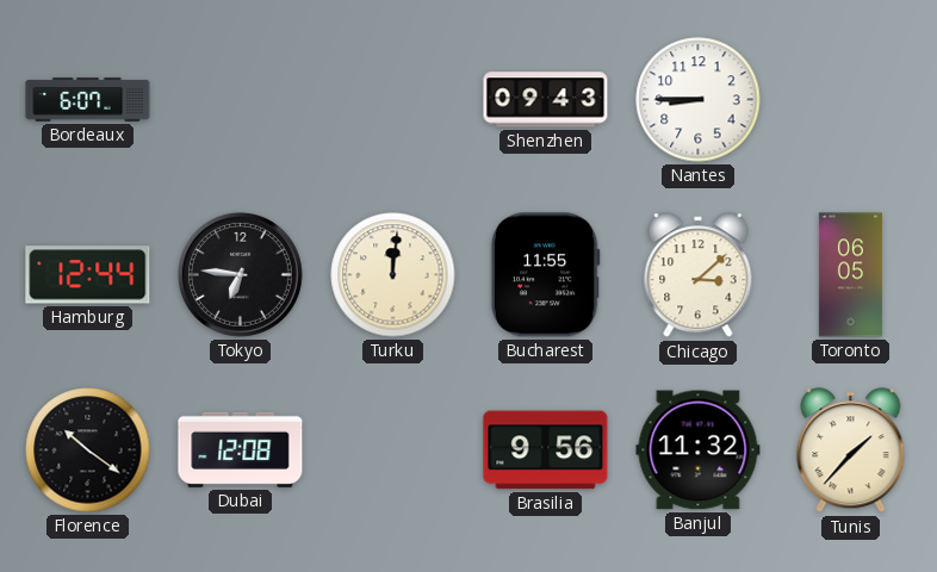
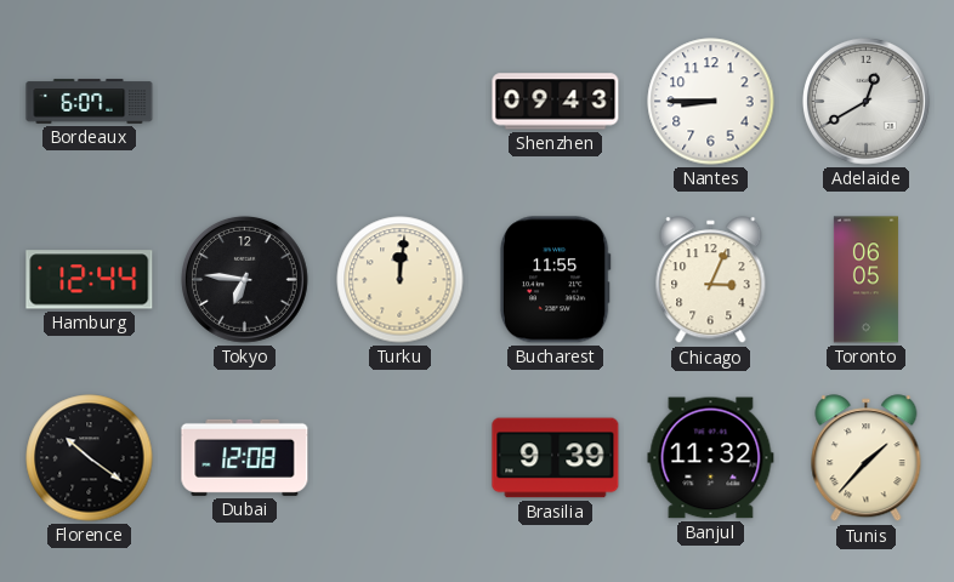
Adelaide: none -> 12:40
Chicago: 3:08 -> 3:04
Brasilia: 9:56 -> 9:39
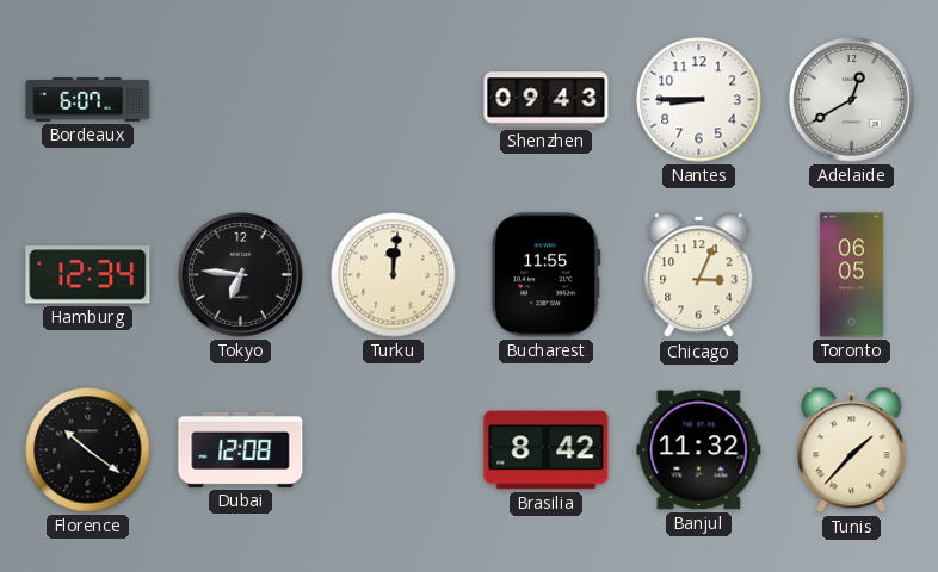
Hamburg: 12:44 -> 12:34
Brasilia: 9:39 -> 8:42
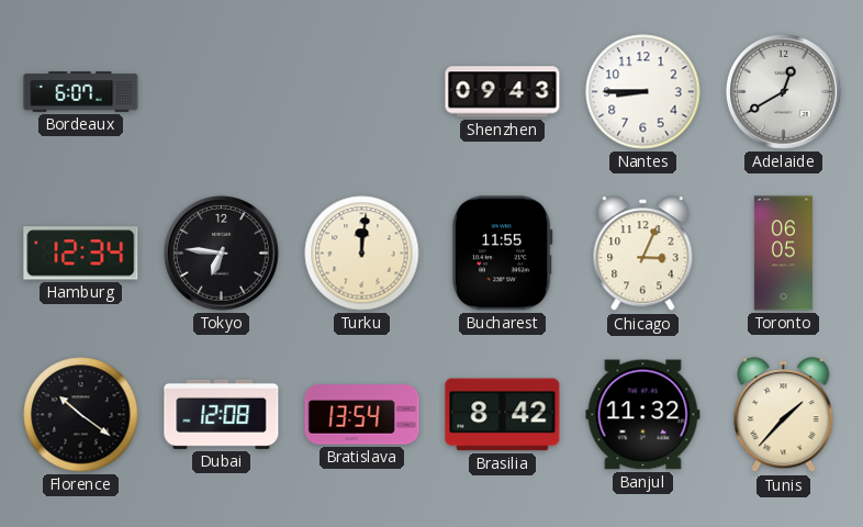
Bratislava: none -> 13:54
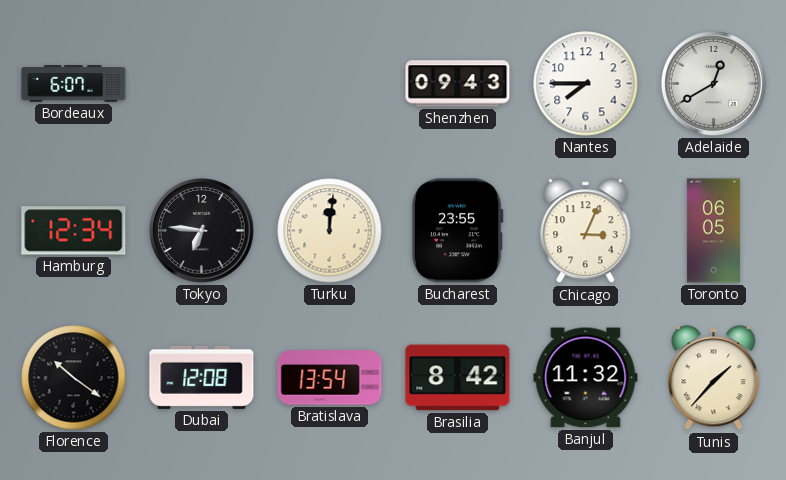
Nantes: 8:45 -> 7:45
Bucharest: 11:55 -> 23:55
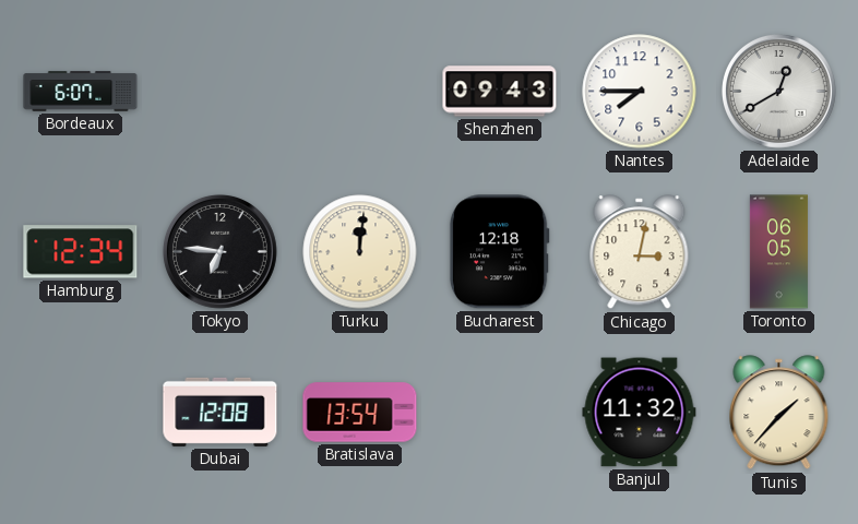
Bucharest: 23:55 -> 12:18
Chicago: 3:04 -> 3:02
Florence: 10:21 -> none
Brasilia: 8:42 -> none
